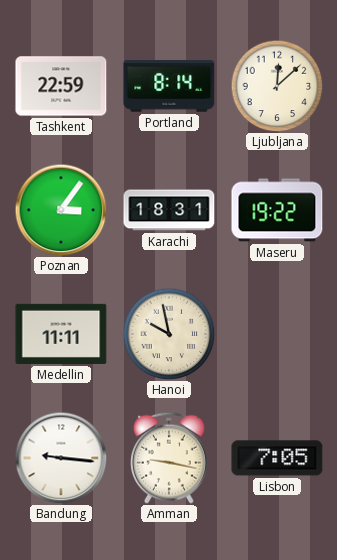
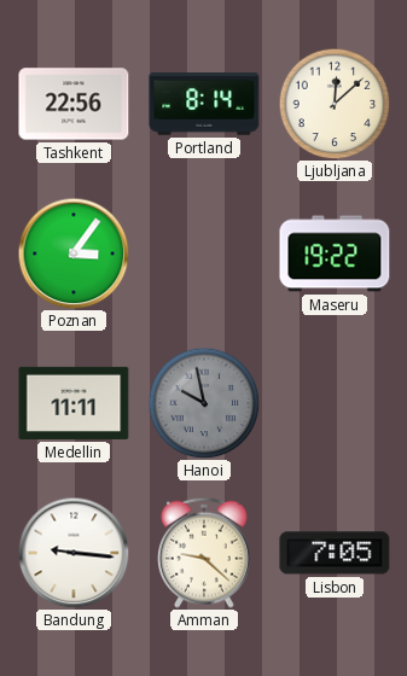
Tashkent: 22:59 -> 22:56
Karachi: 18:31 -> none
Hanoi dial: cream -> grey
Amman: 9:17 -> 9:22
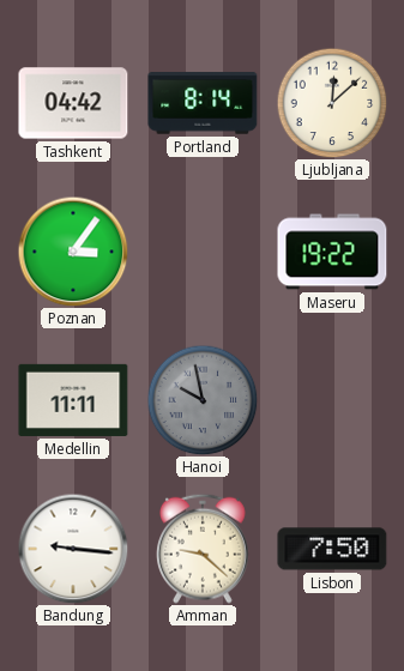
Tashkent: 22:56 -> 04:42
Lisbon: 7:05 -> 7:50
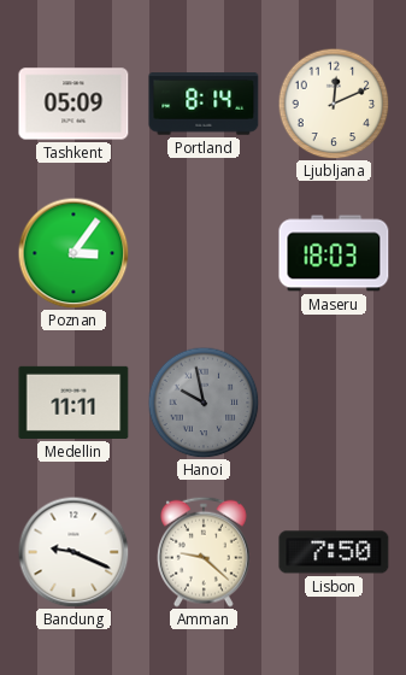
Tashkent: 04:42 -> 05:09
Ljubljana: 12:08 -> 12:11
Maseru: 19:22 -> 18:03
Bandung: 9:16 -> 9:19
